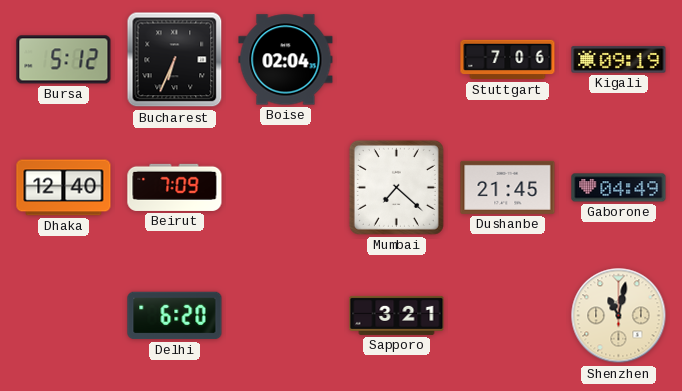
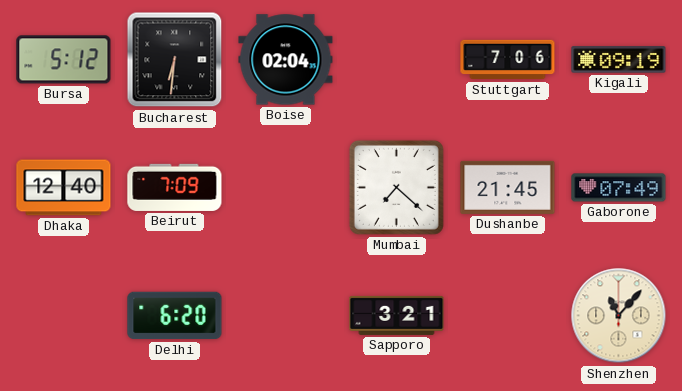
Bucharest: 6:34 -> 6:31
Gaborone: 04:49 -> 07:49
Shenzhen: 11:02 -> 11:07
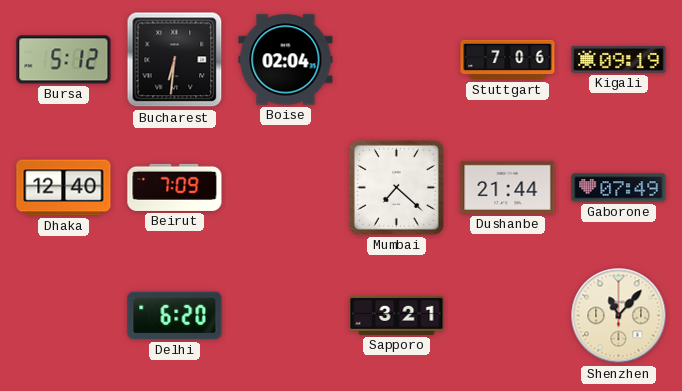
Dushanbe: 21:45 -> 21:44
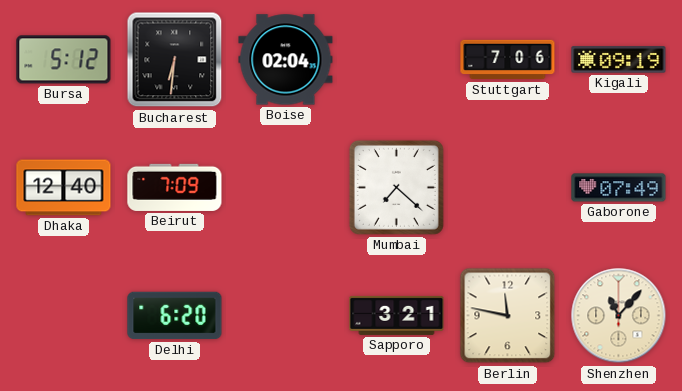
Dushanbe: 21:44 -> none
Berlin: none -> 11:47
